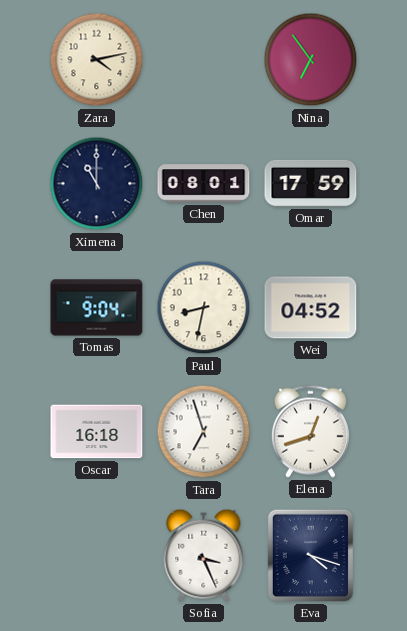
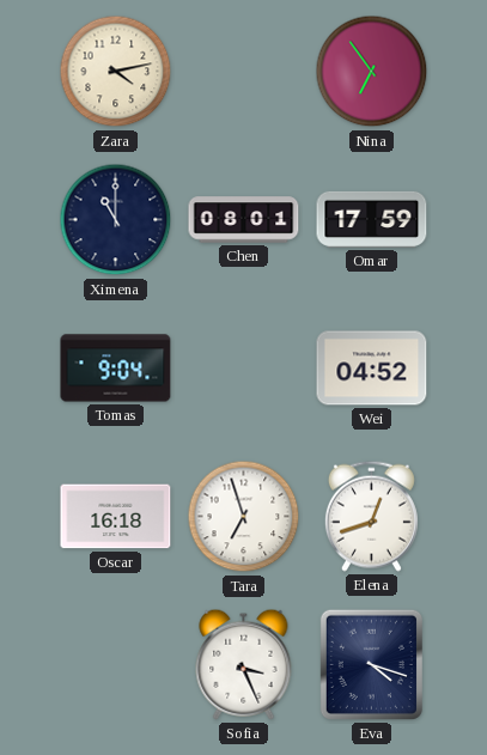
Paul: 8:32 -> none
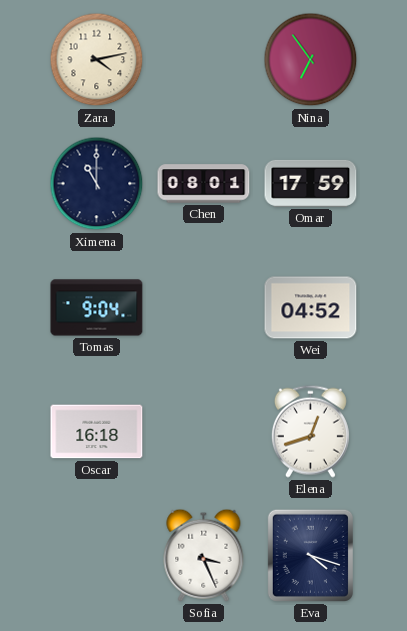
Tara: 6:57 -> none
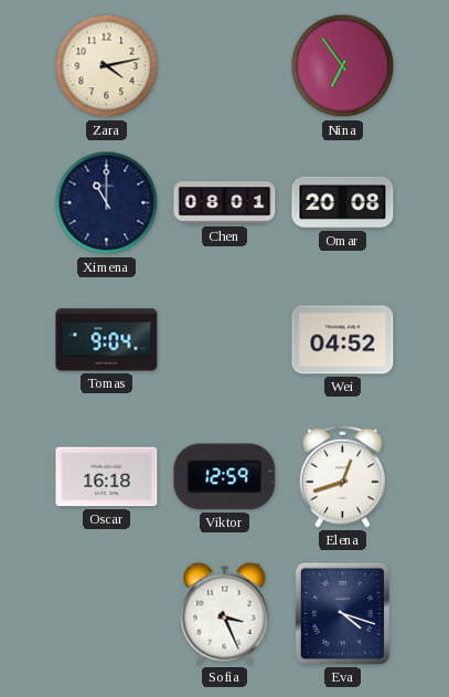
Omar: 17:59 -> 20:08
Viktor: none -> 12:59
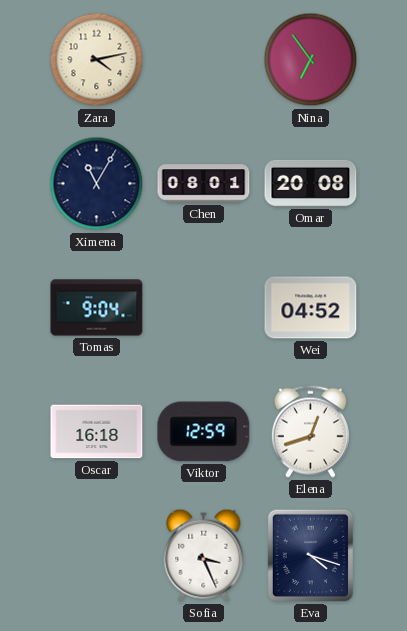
Ximena: 11:00 -> 11:05
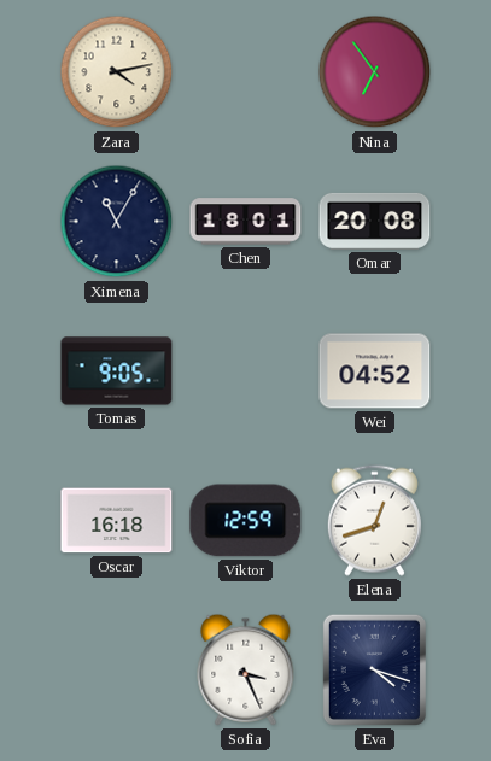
Chen: 08:01 -> 18:01
Tomas: 9:04 -> 9:05
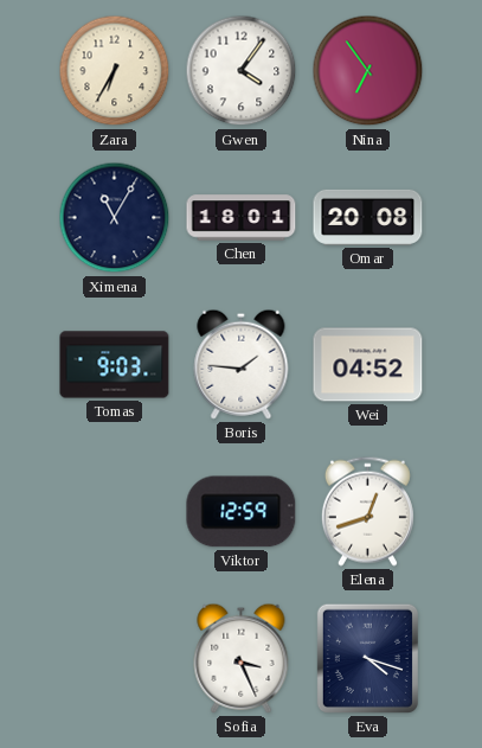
Zara: 4:13 -> 6:35
Gwen: none -> 4:06
Tomas: 9:05 -> 9:03
Boris: none -> 1:46
Oscar: 16:18 -> none
